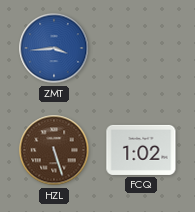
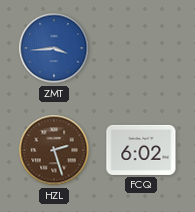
HZL: 5:27 -> 2:27
FCQ: 1:02 -> 6:02
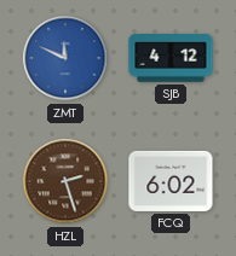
ZMT: 3:44 -> 11:49
SJB: none -> 4:12
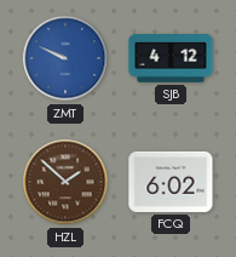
ZMT: 11:49 -> 9:49
HZL: 2:27 -> 1:52
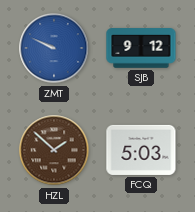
SJB: 4:12 -> 9:12
FCQ: 6:02 -> 5:03
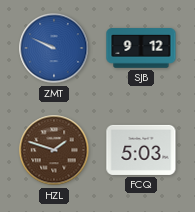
HZL: 1:52 -> 1:48
